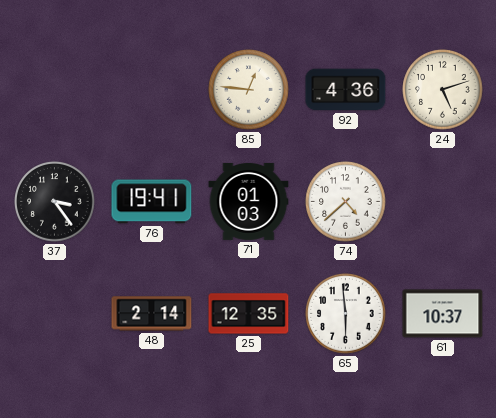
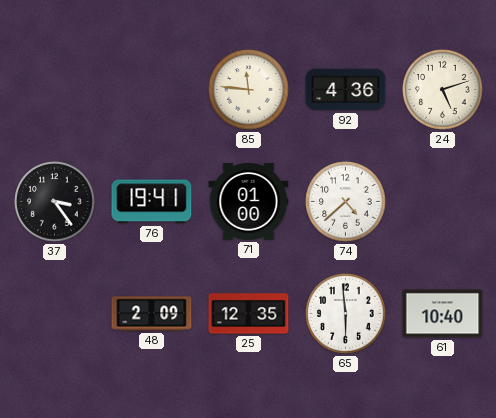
85: 12:46 -> 11:46
71: 01:03 -> 01:00
48: 2:14 -> 2:09
61: 10:37 -> 10:40
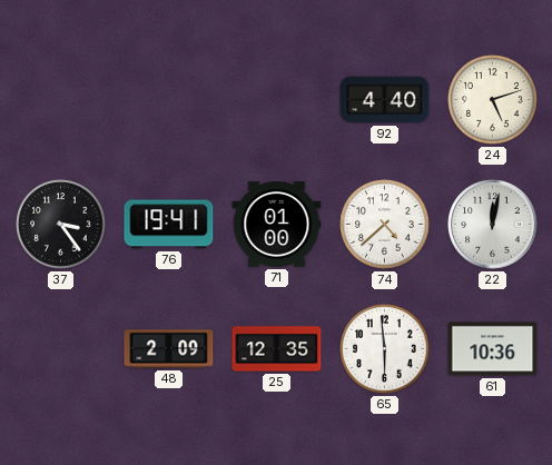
85: 11:46 -> none
92: 4:36 -> 4:40
22: none -> 12:02
61: 10:40 -> 10:36
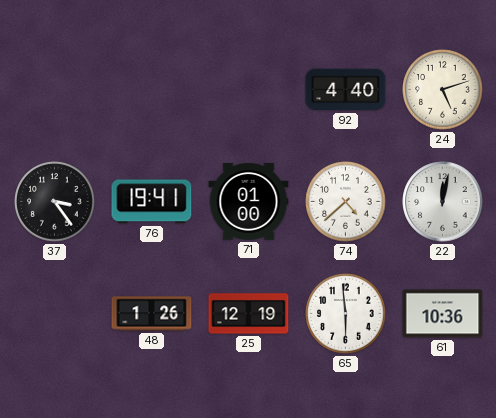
48: 2:09 -> 1:26
25: 12:35 -> 12:19
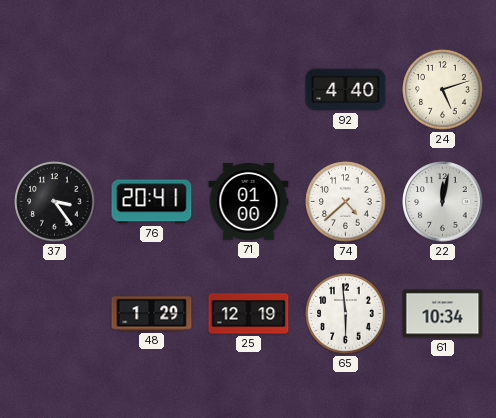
76: 19:41 -> 20:41
48: 1:26 -> 1:29
61: 10:36 -> 10:34
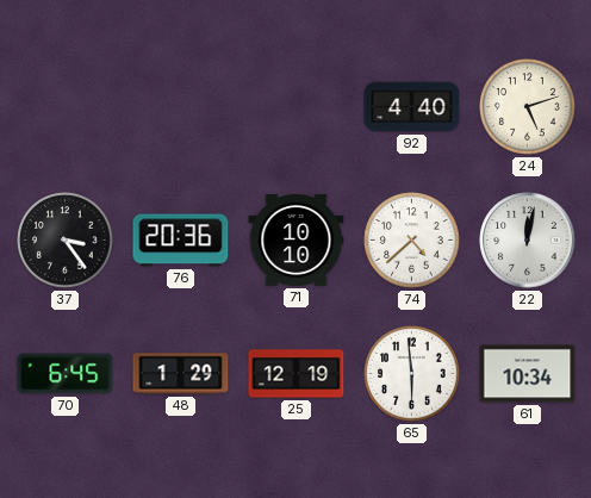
76: 20:41 -> 20:36
71: 01:00 -> 10:10
70: none -> 6:45
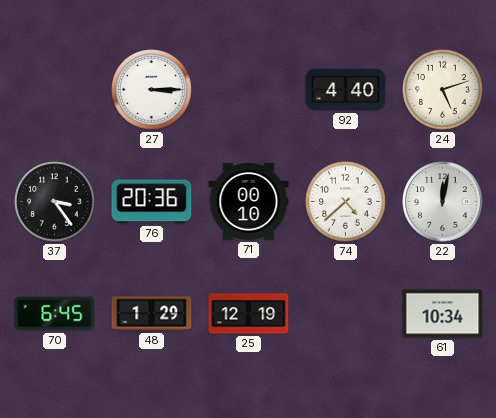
27: none -> 3:15
71: 10:10 -> 00:10
65: 5:59 -> none
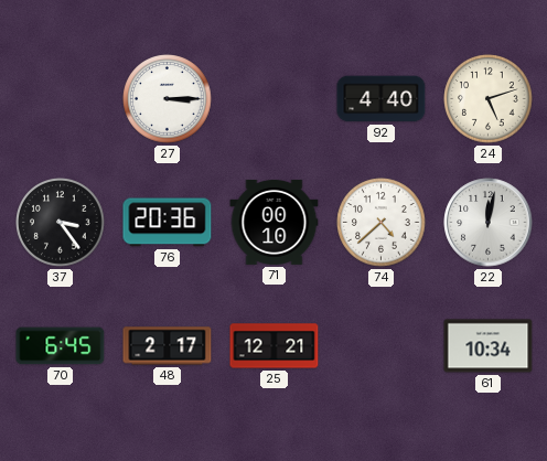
48: 1:29 -> 2:17
25: 12:19 -> 12:21
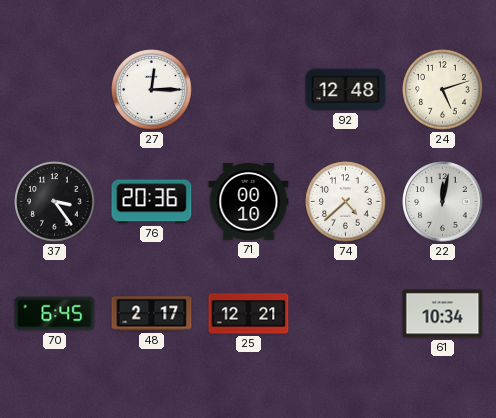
27: 3:15 -> 12:15
92: 4:40 -> 12:48
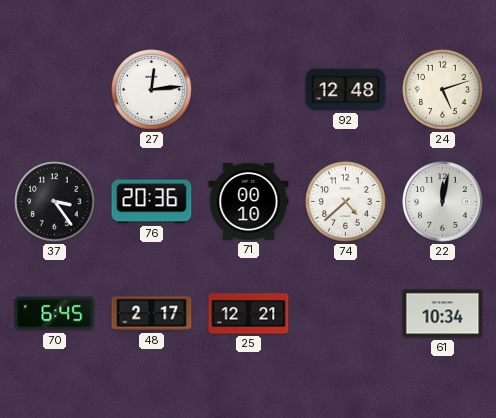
27: 12:15 -> 12:14
